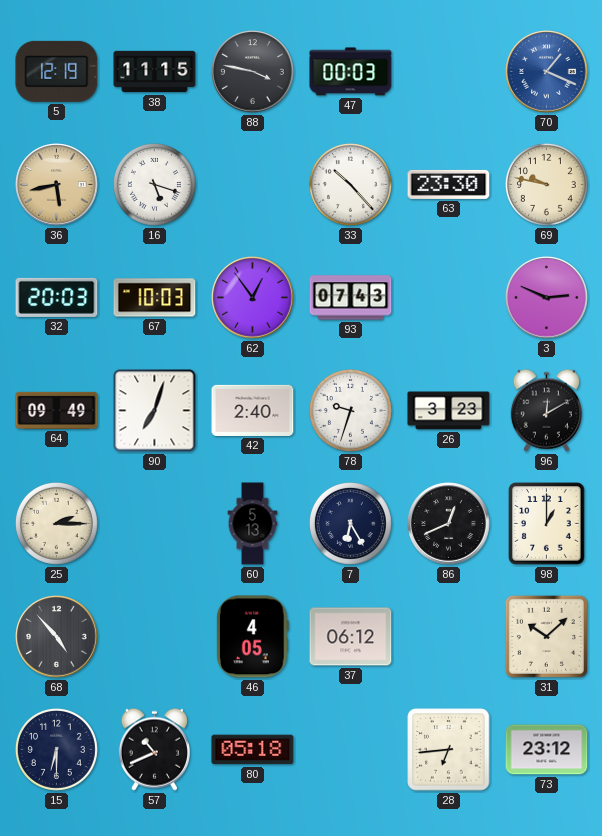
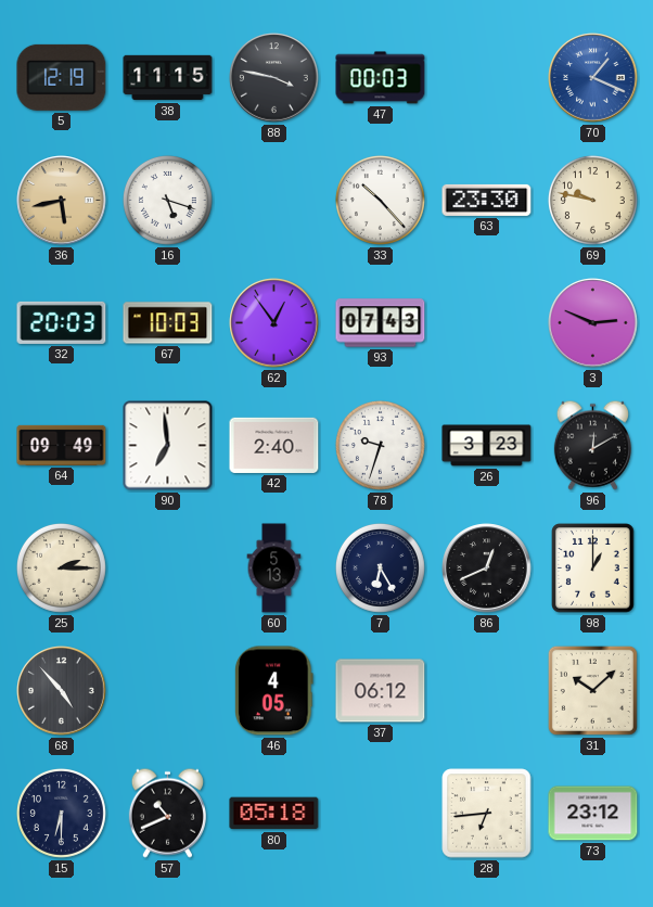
90: 7:03 -> 6:59
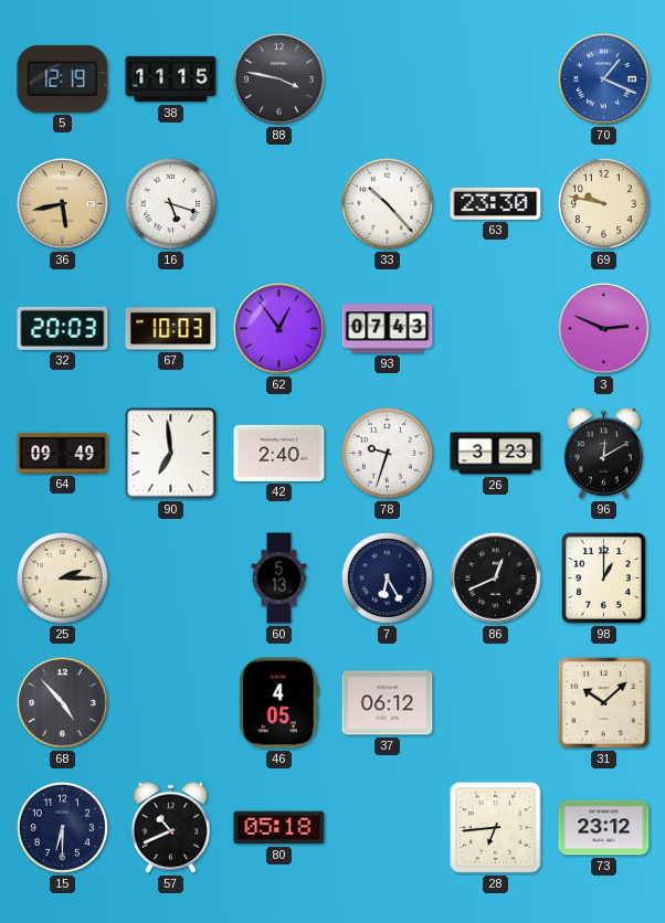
47: 00:03 -> none
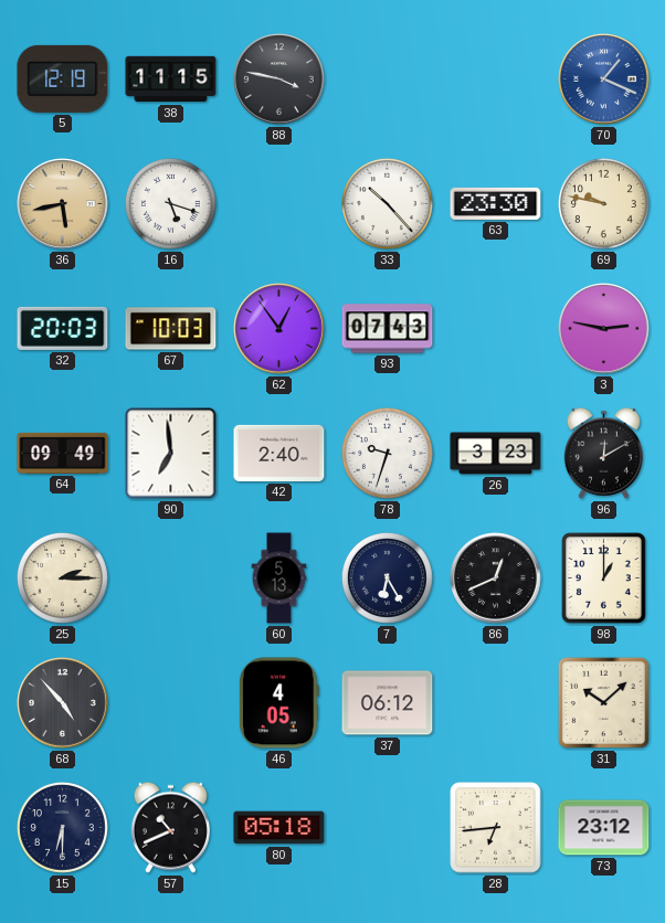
3: 2:49 -> 2:47
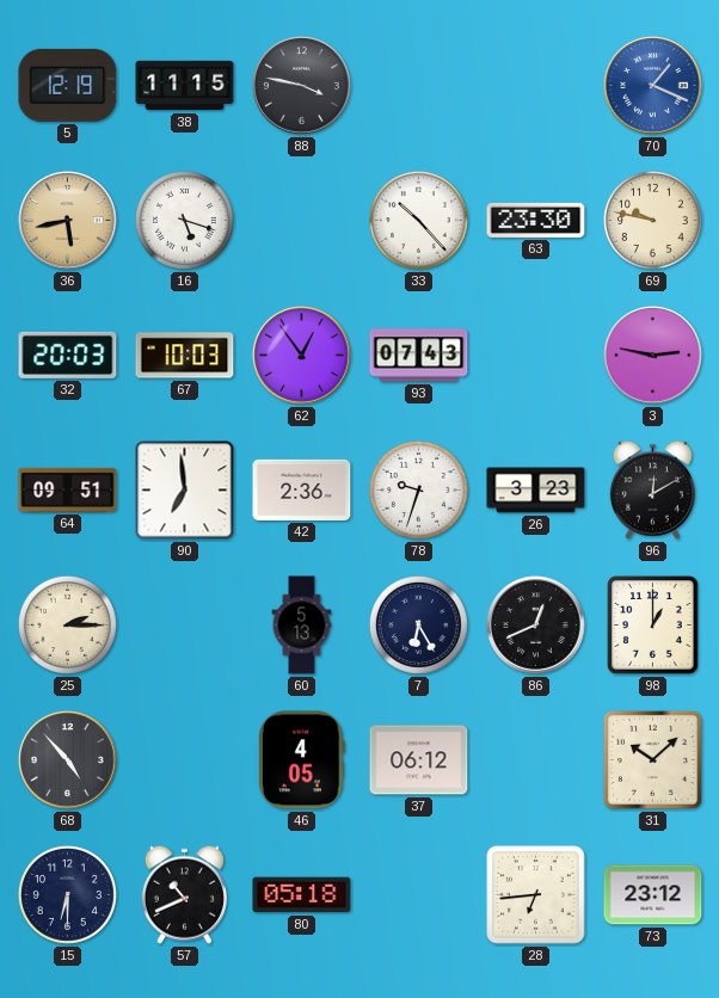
64: 09:49 -> 09:51
42: 2:40 -> 2:36
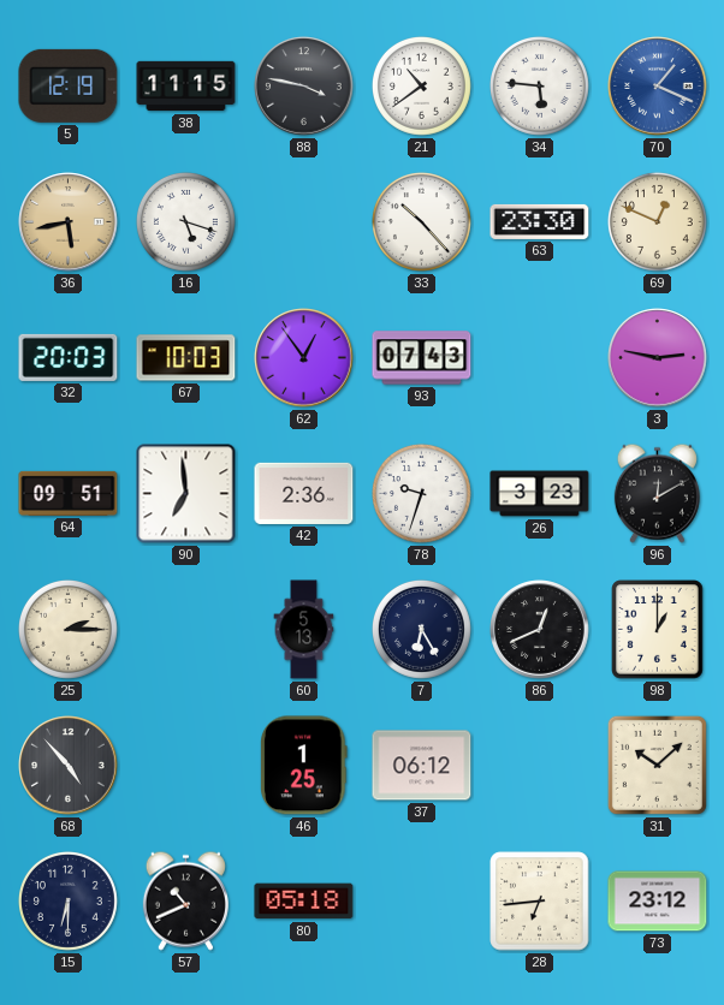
21: none -> 10:39
34: none -> 5:46
69: 9:47 -> 12:49
46: 4:05 -> 1:25
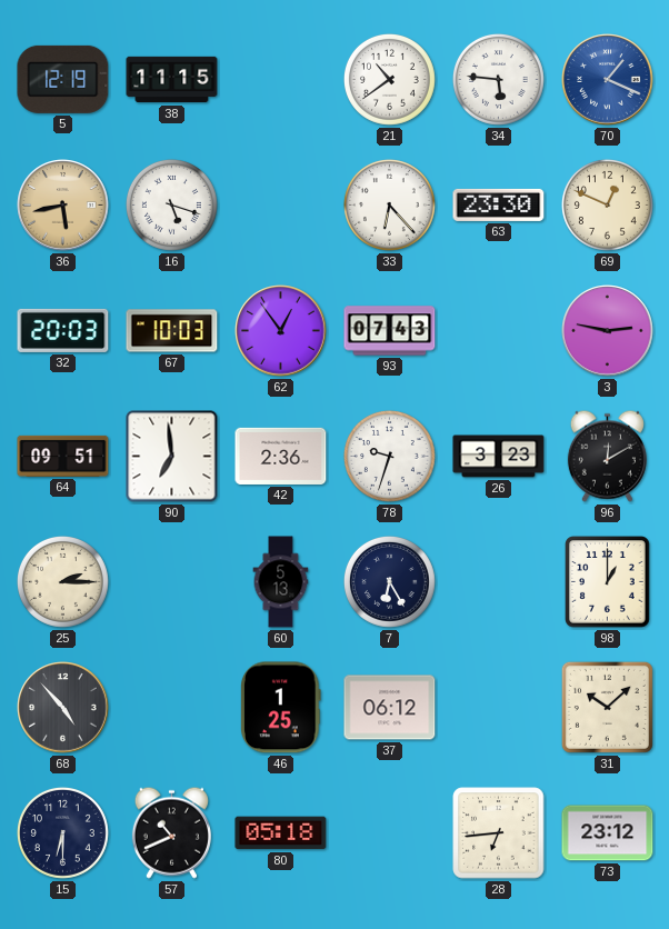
88: 3:47 -> none
33: 10:23 -> 6:23
86: 12:41 -> none
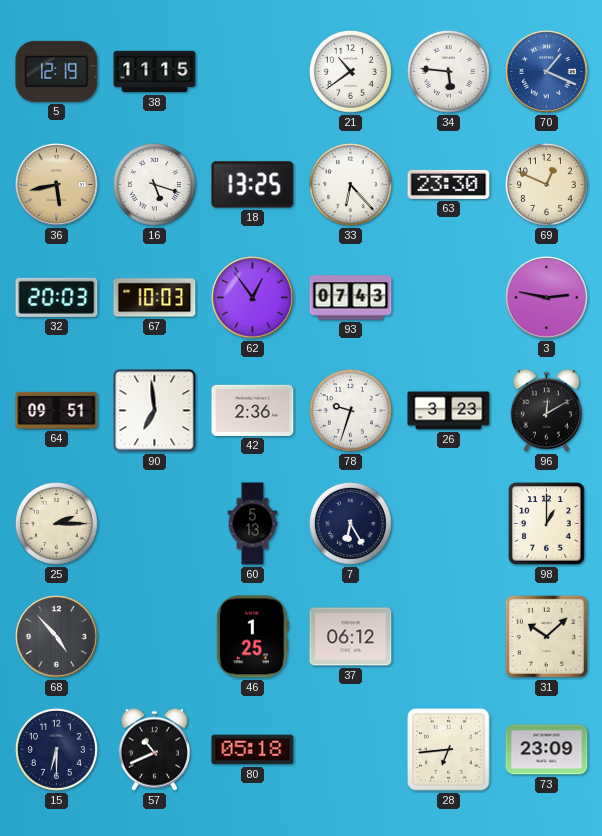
18: none -> 13:25
73: 23:12 -> 23:09
